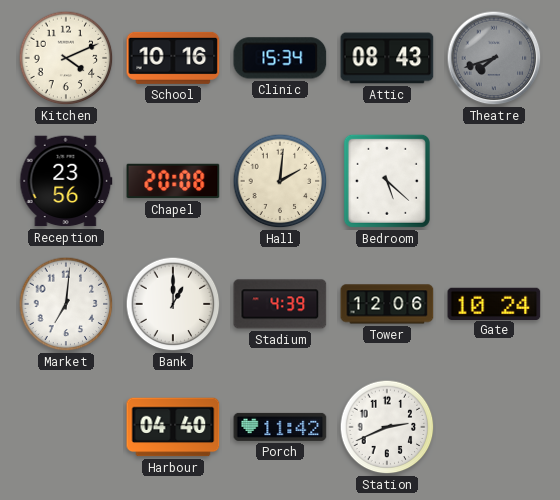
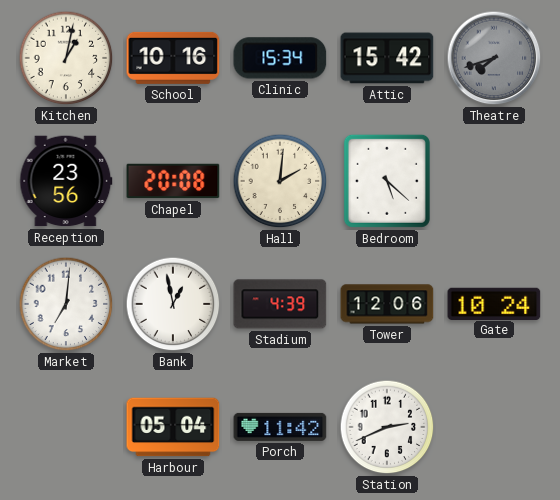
Kitchen: 4:11 -> 1:02
Attic: 08:43 -> 15:42
Bank: 1:00 -> 12:58
Harbour: 04:40 -> 05:04
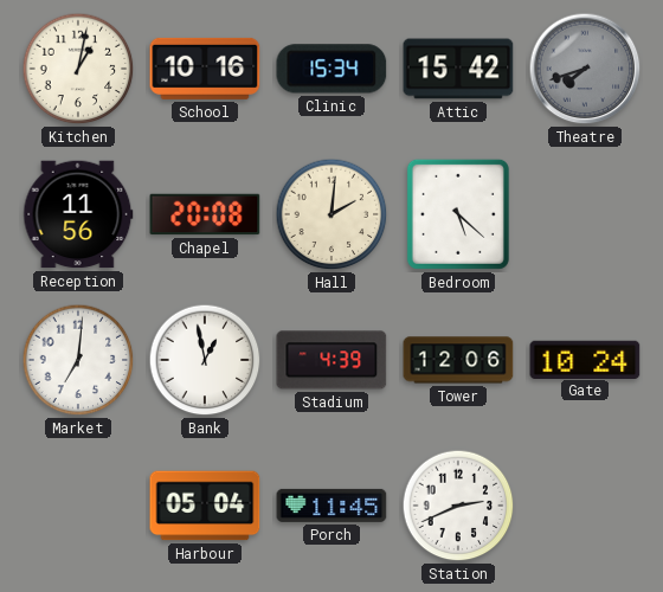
Reception: 23:56 -> 11:56
Porch: 11:42 -> 11:45
